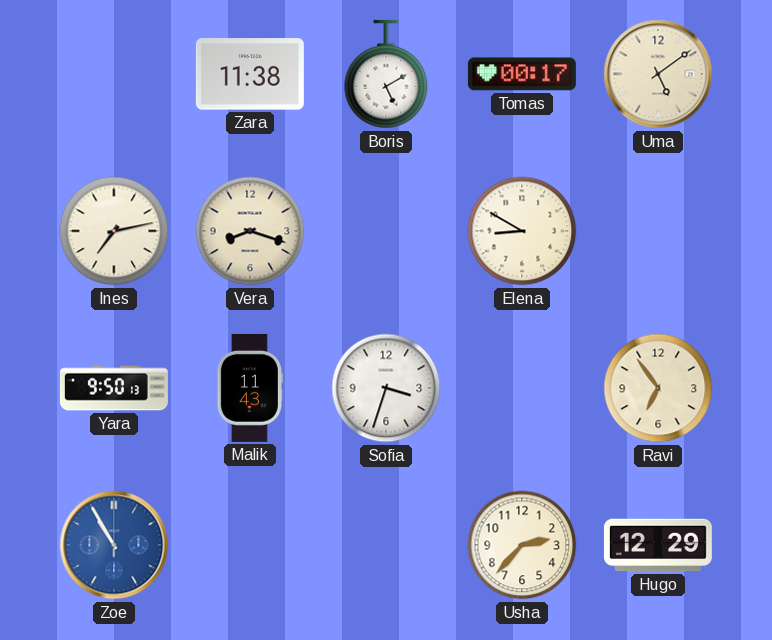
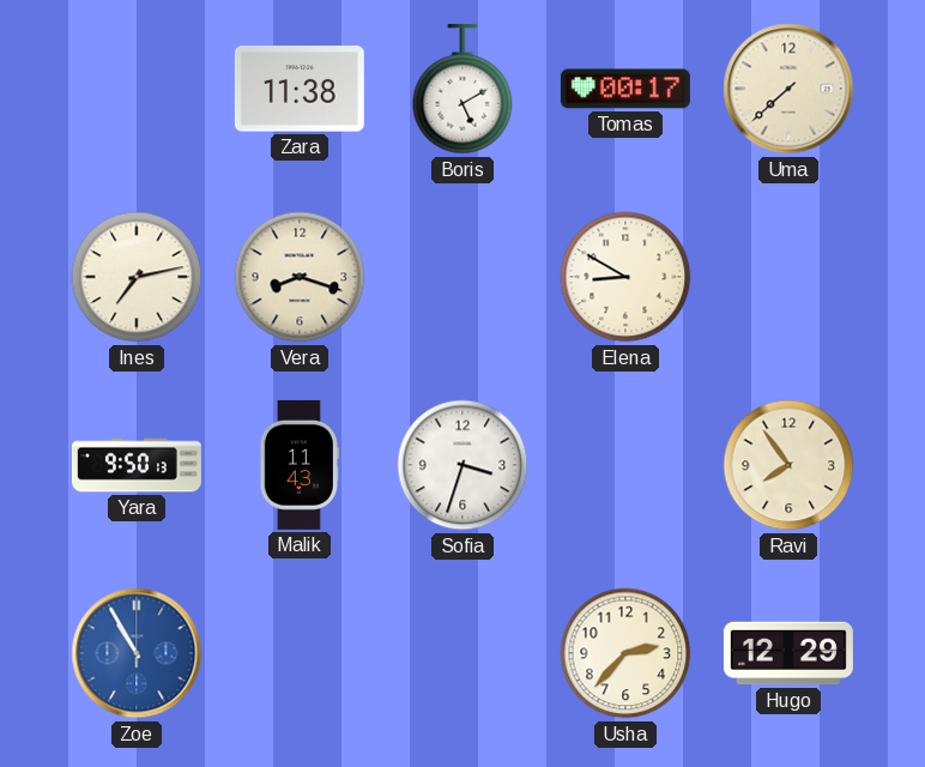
Uma: 5:09 -> 7:38
Ravi: 6:54 -> 7:54
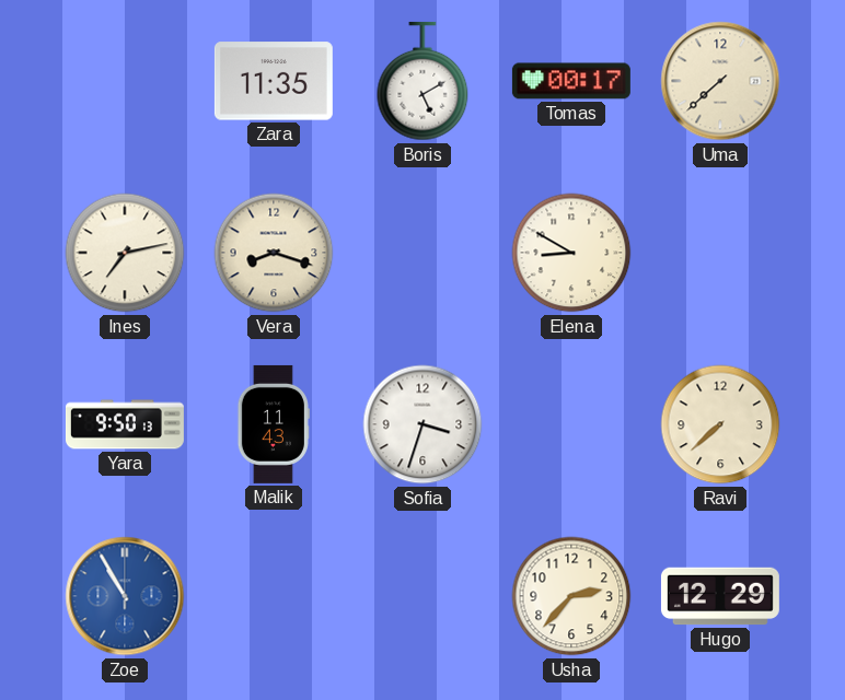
Zara: 11:38 -> 11:35
Ravi: 7:54 -> 7:38
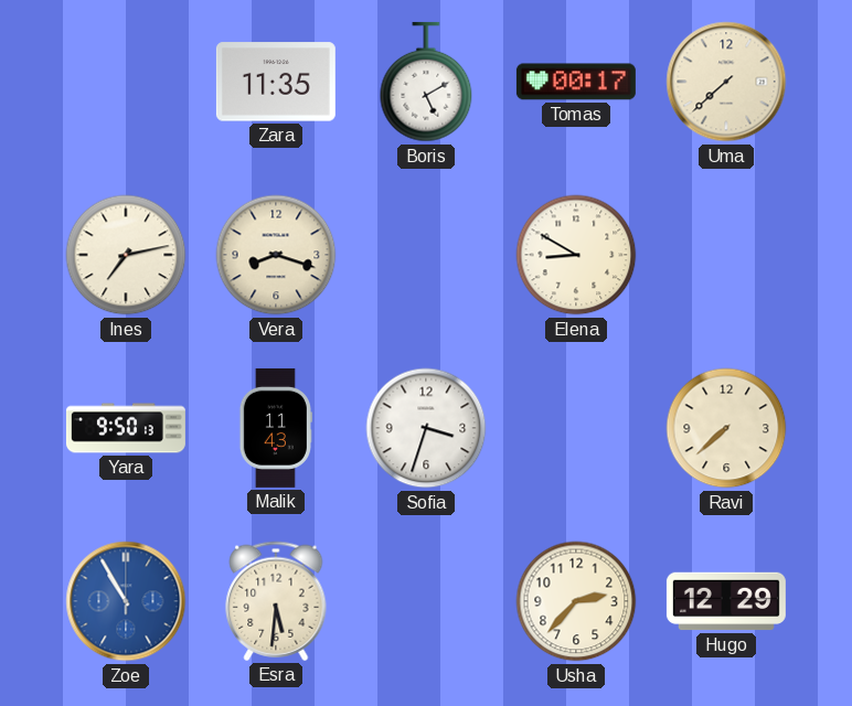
Esra: none -> 5:31
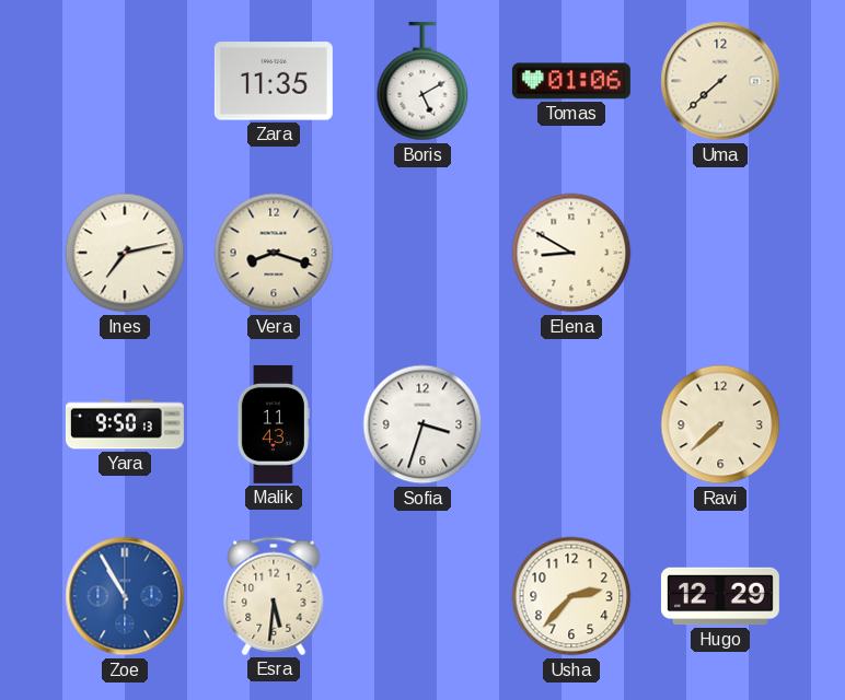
Tomas: 00:17 -> 01:06
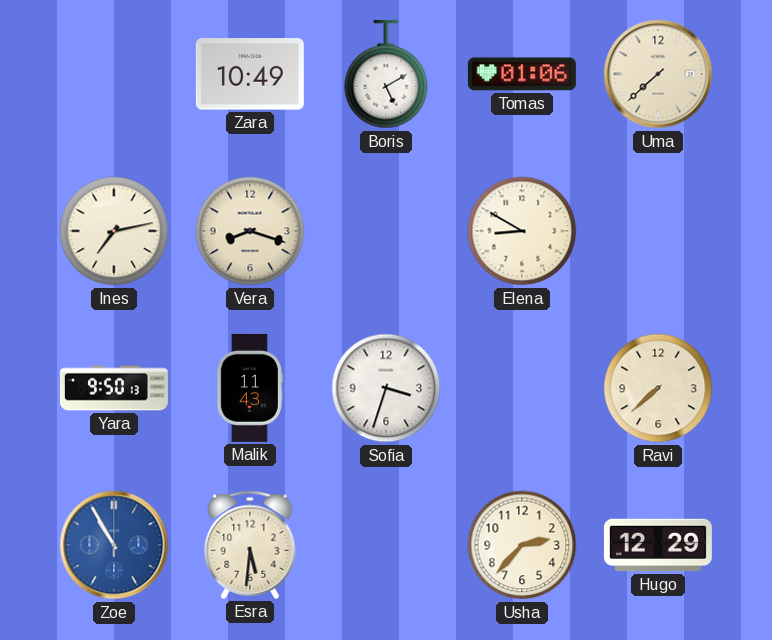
Zara: 11:35 -> 10:49
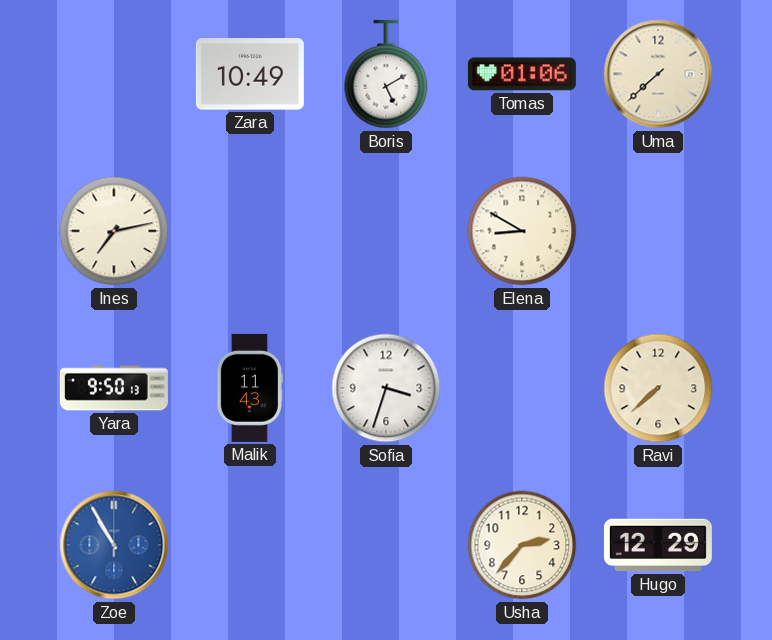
Vera: 8:18 -> none
Esra: 5:31 -> none
